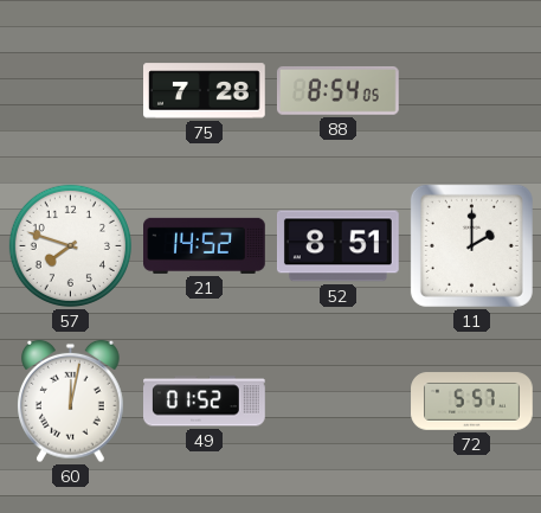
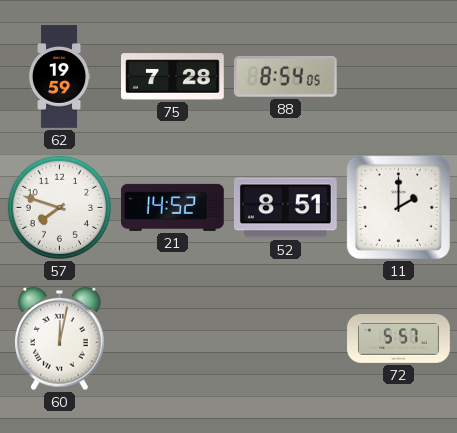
62: none -> 19:59
49: 01:52 -> none
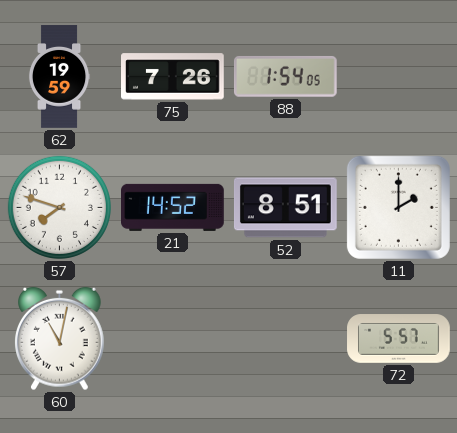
75: 7:28 -> 7:26
88: 8:54 -> 1:54
60: 12:02 -> 11:02
